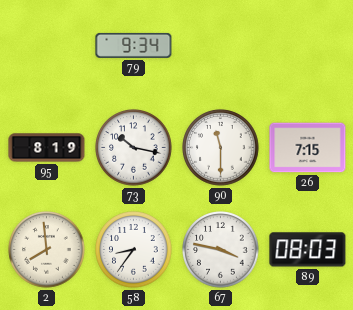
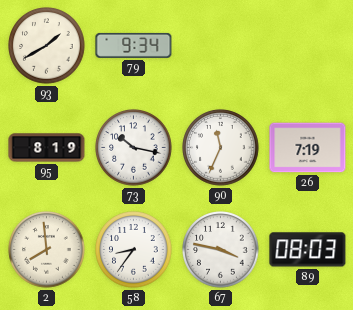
93: none -> 1:40
90: 11:30 -> 11:34
26: 7:15 -> 7:19
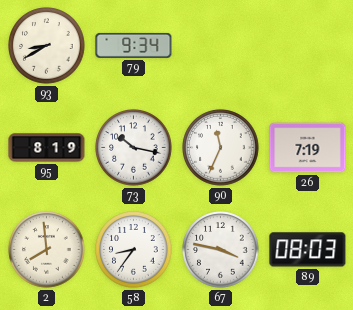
93: 1:40 -> 8:40
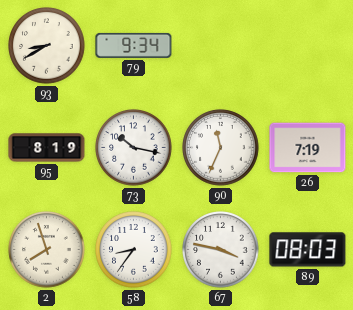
2: 7:59 -> 7:57
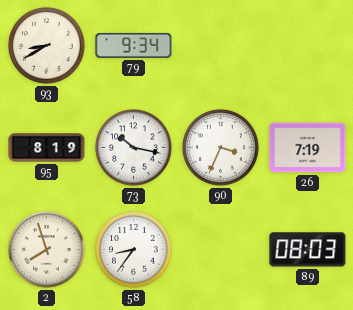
90: 11:34 -> 3:34
67: 3:47 -> none
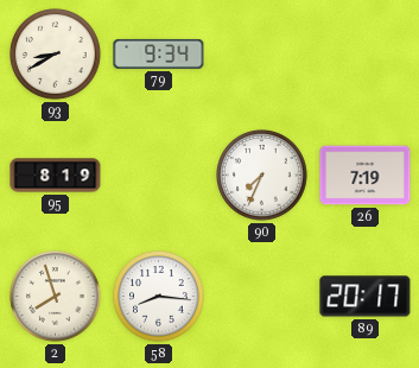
73: 10:17 -> none
90: 3:34 -> 7:34
58: 8:36 -> 8:16
89: 08:03 -> 20:17
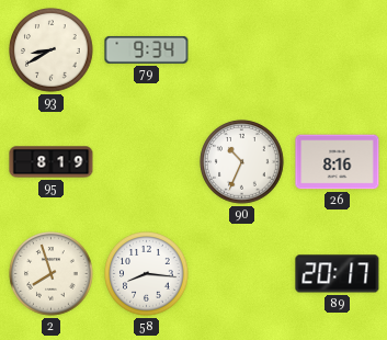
90: 7:34 -> 10:34
26: 7:19 -> 8:16
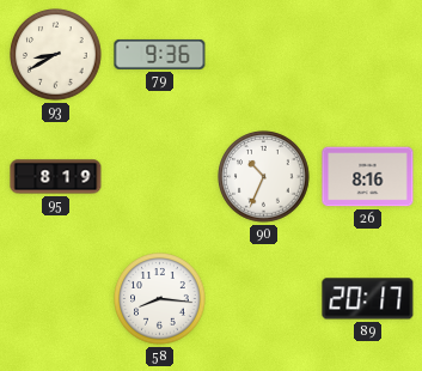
79: 9:34 -> 9:36
2: 7:57 -> none
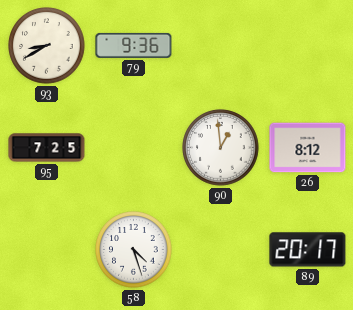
95: 8:19 -> 7:25
90: 10:34 -> 12:59
26: 8:16 -> 8:12
58: 8:16 -> 4:27
